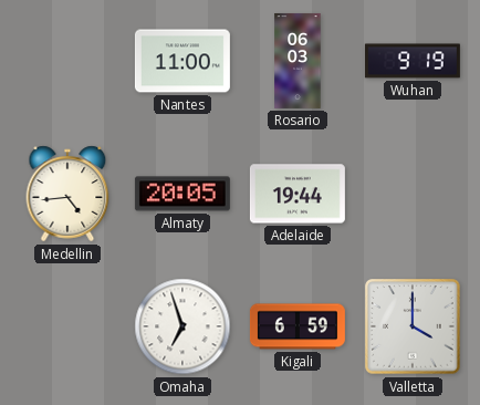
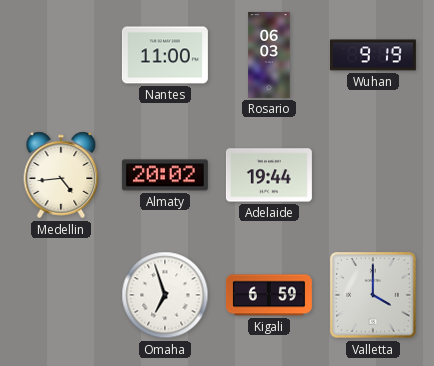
Almaty: 20:05 -> 20:02
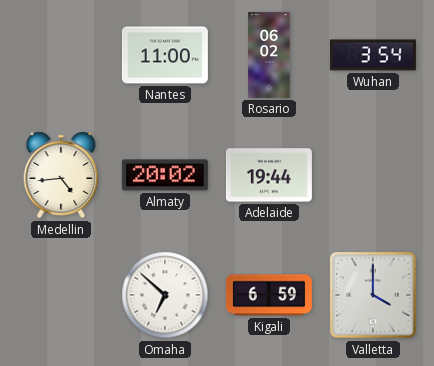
Rosario: 06:03 -> 06:02
Wuhan: 9:19 -> 3:54
Omaha: 6:57 -> 6:52
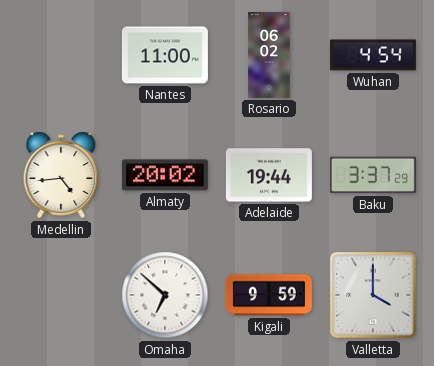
Wuhan: 3:54 -> 4:54
Baku: none -> 3:37
Kigali: 6:59 -> 9:59
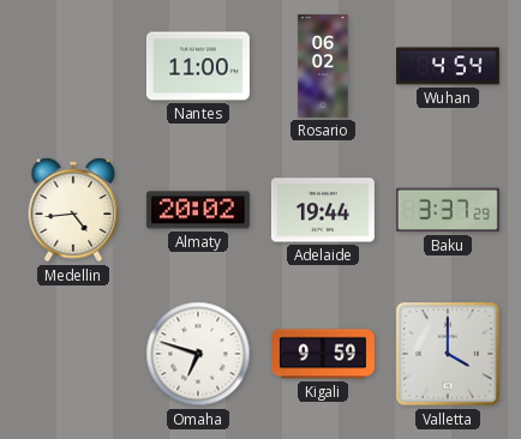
Omaha: 6:52 -> 6:48
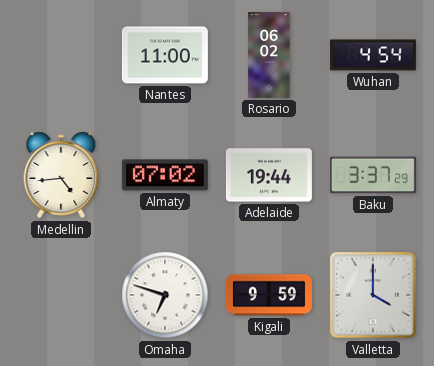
Almaty: 20:02 -> 07:02
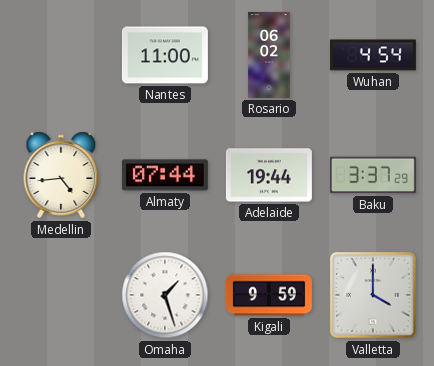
Almaty: 07:02 -> 07:44
Omaha: 6:48 -> 1:27
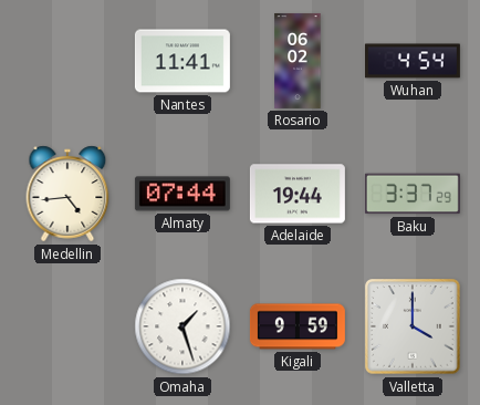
Nantes: 11:00 -> 11:41
